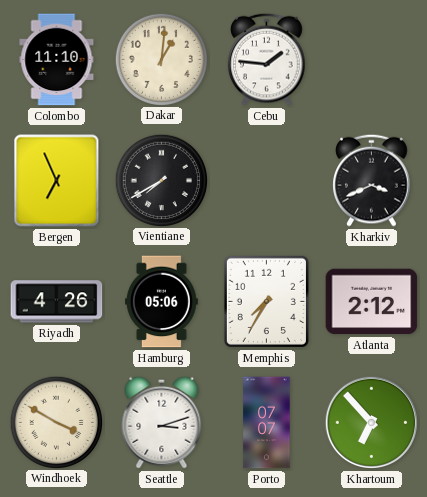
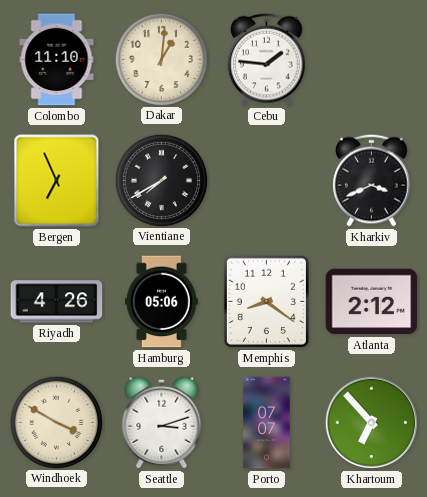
Memphis: 7:35 -> 8:21
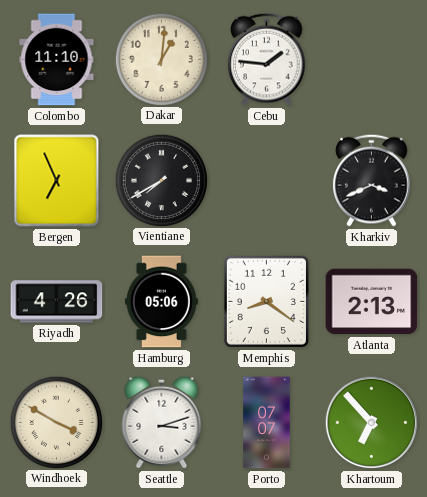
Atlanta: 2:12 -> 2:13
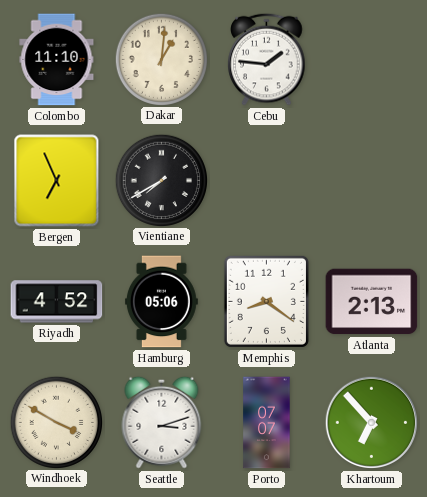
Kharkiv: 3:41 -> none
Riyadh: 4:26 -> 4:52
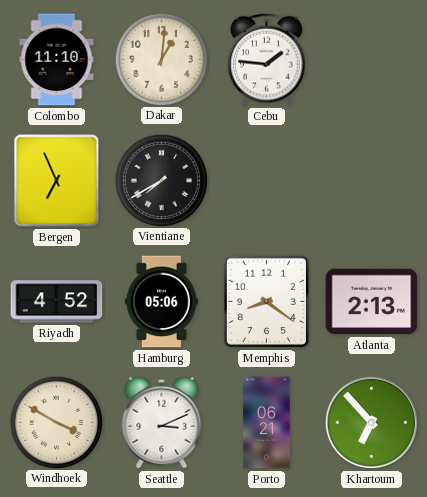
Seattle: 3:12 -> 3:11
Porto: 07:07 -> 06:21
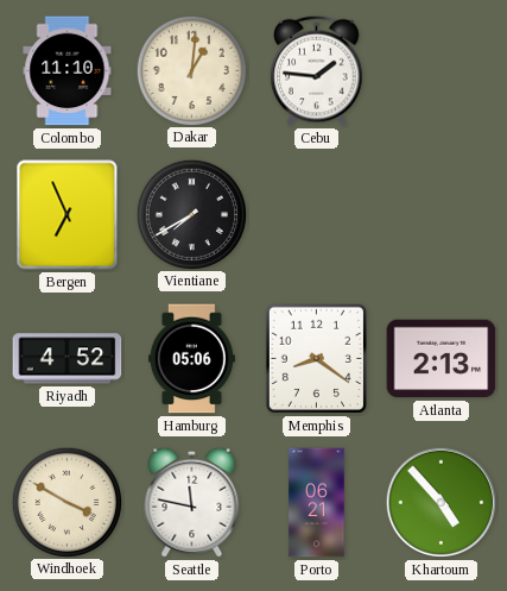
Seattle: 3:11 -> 11:47
Khartoum: 6:53 -> 4:53
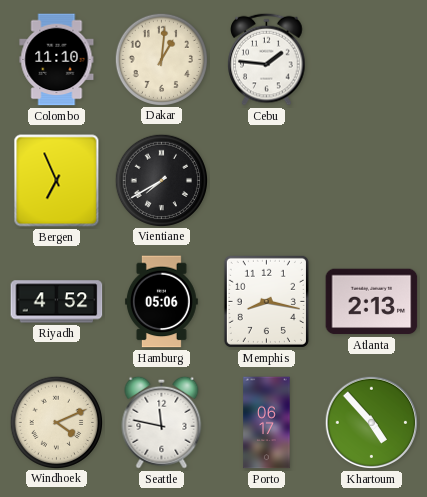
Memphis: 8:21 -> 8:17
Windhoek: 3:50 -> 4:11
Porto: 06:21 -> 06:17
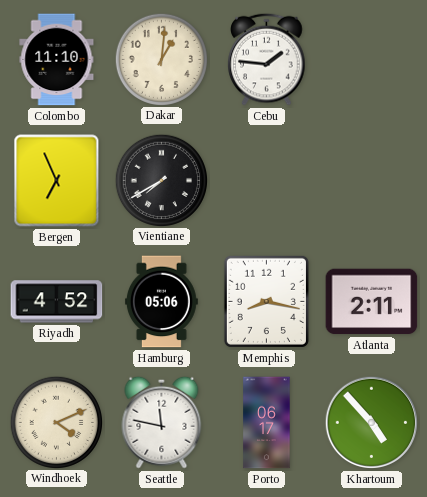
Atlanta: 2:13 -> 2:11
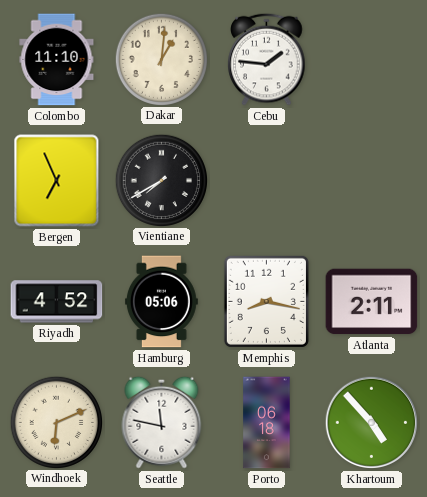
Windhoek: 4:11 -> 6:11
Porto: 06:17 -> 06:18
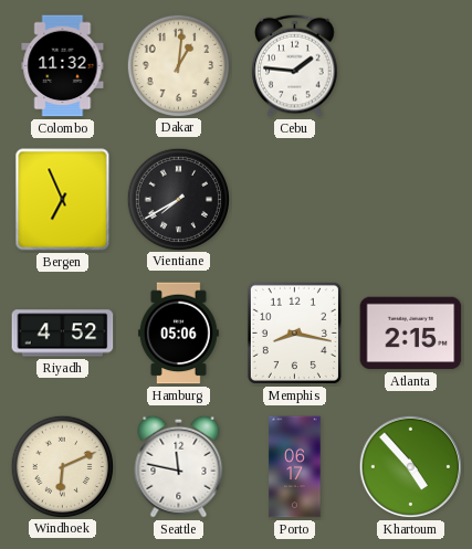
Colombo: 11:10 -> 11:32
Atlanta: 2:11 -> 2:15
Porto: 06:18 -> 06:17
